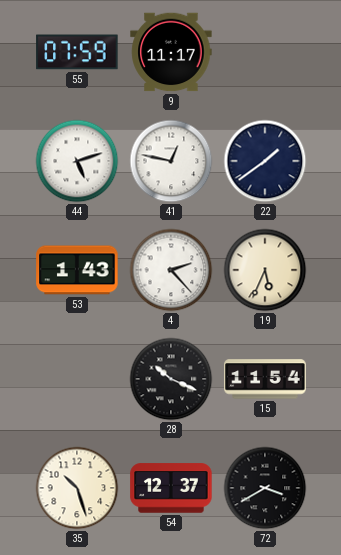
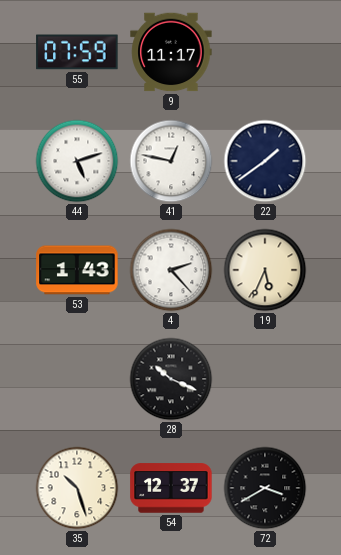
15: 11:54 -> none
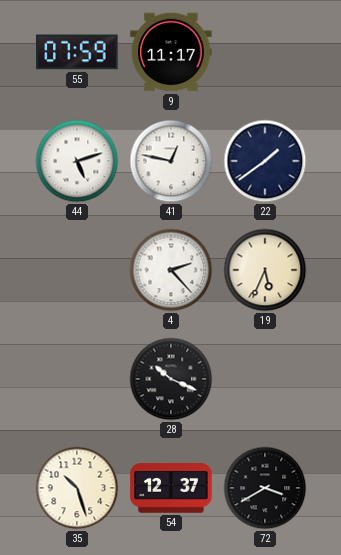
53: 1:43 -> none
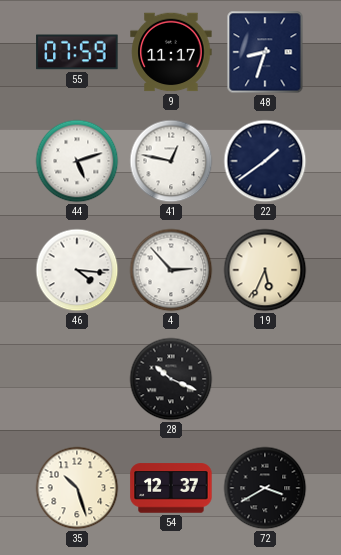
48: none -> 8:33
46: none -> 4:16
4: 2:23 -> 2:53
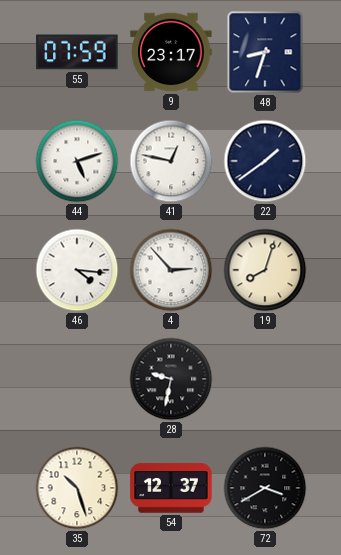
9: 11:17 -> 23:17
19: 5:34 -> 8:03
28: 10:19 -> 9:32
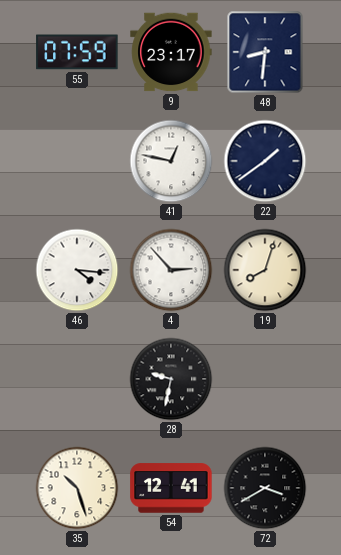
48: 8:33 -> 8:31
44: 5:12 -> none
54: 12:37 -> 12:41
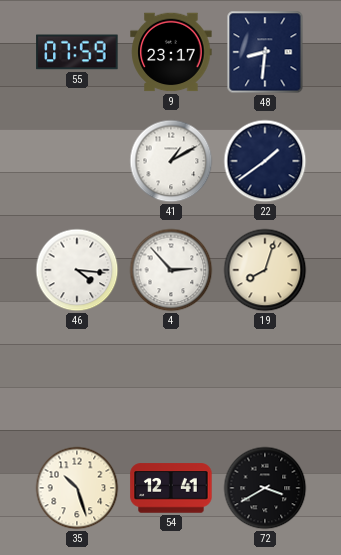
41: 12:47 -> 1:10
28: 9:32 -> none
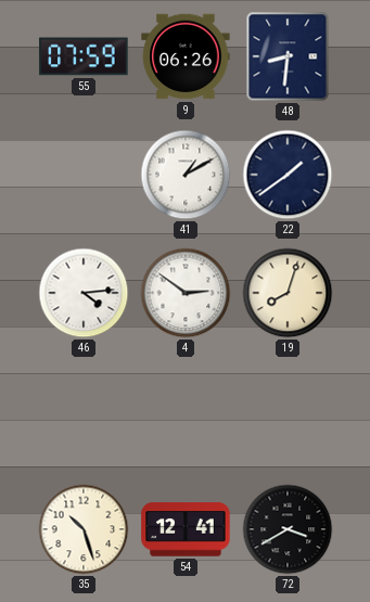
9: 23:17 -> 06:26
46: 4:16 -> 4:14
4: 2:53 -> 2:51
